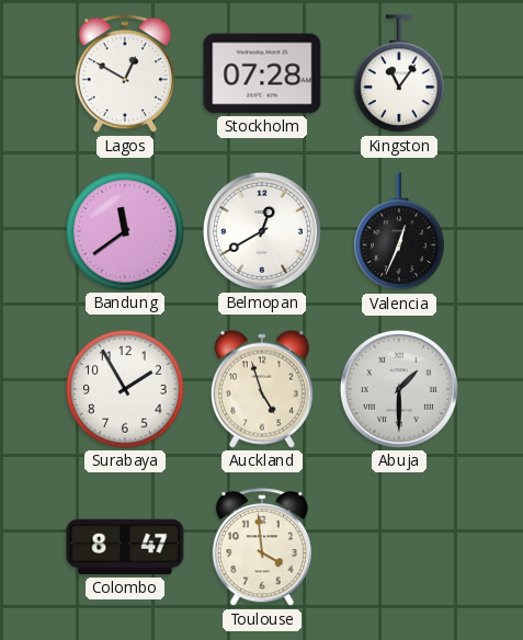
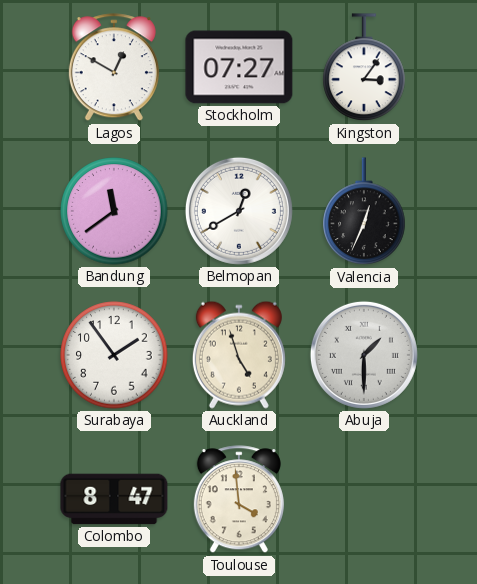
Stockholm: 07:28 -> 07:27
Kingston: 11:06 -> 3:06
Surabaya: 1:55 -> 1:54
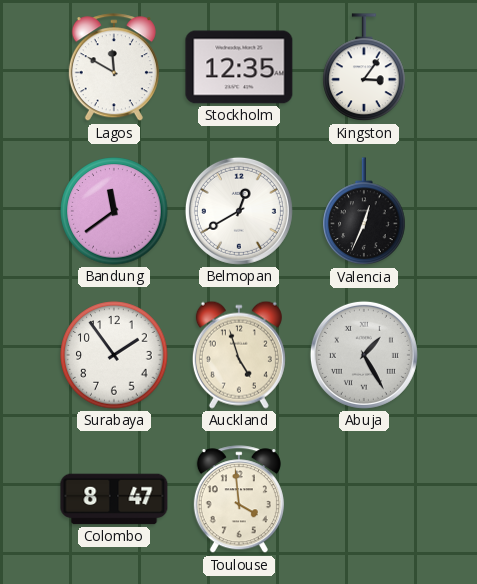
Lagos: 12:50 -> 11:50
Stockholm: 07:27 -> 12:35
Abuja: 1:30 -> 1:25
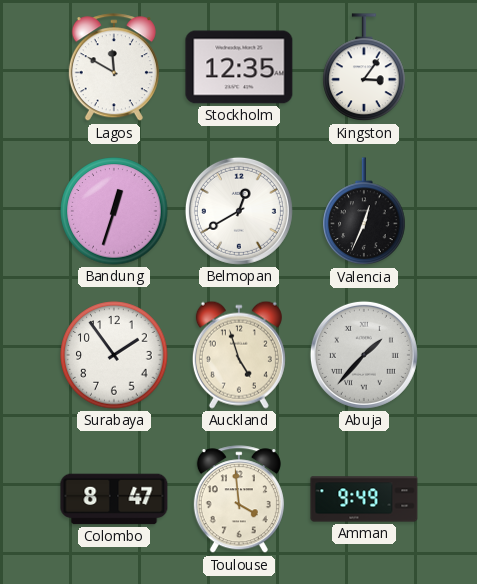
Bandung: 11:39 -> 12:33
Abuja: 1:25 -> 1:37
Amman: none -> 9:49
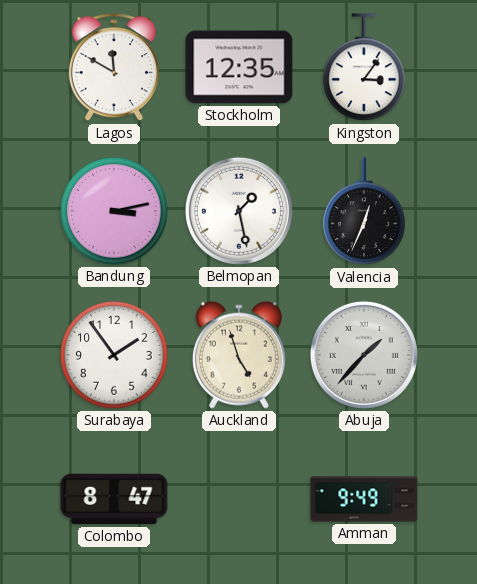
Bandung: 12:33 -> 3:13
Belmopan: 12:40 -> 1:28
Toulouse: 3:59 -> none
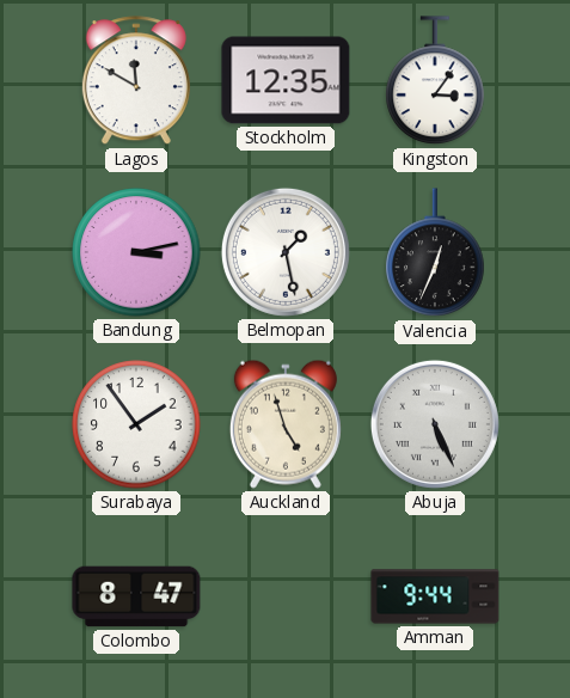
Abuja: 1:37 -> 5:26
Amman: 9:49 -> 9:44
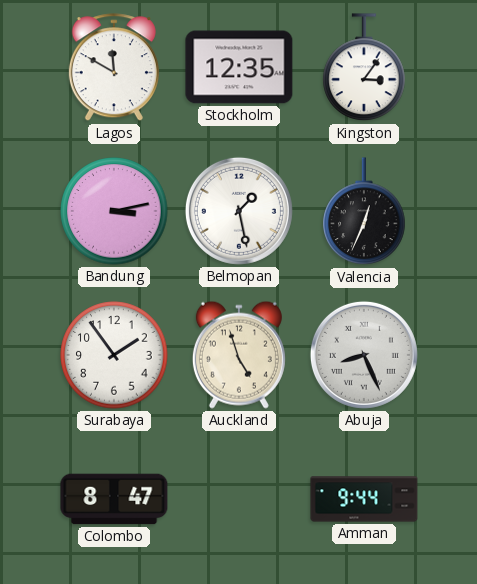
Abuja: 5:26 -> 8:26
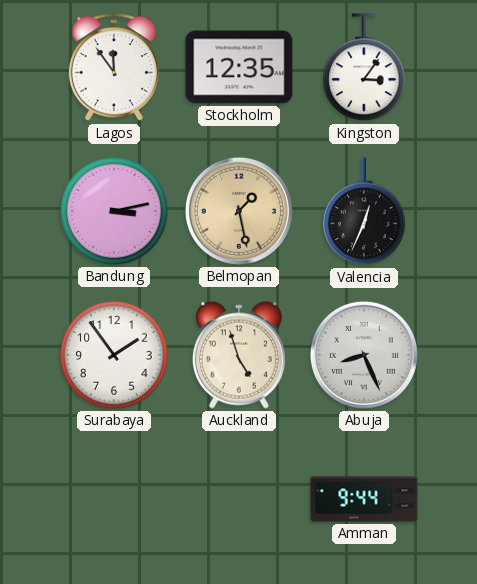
Lagos: 11:50 -> 11:54
Belmopan dial: white -> champagne
Colombo: 8:47 -> none
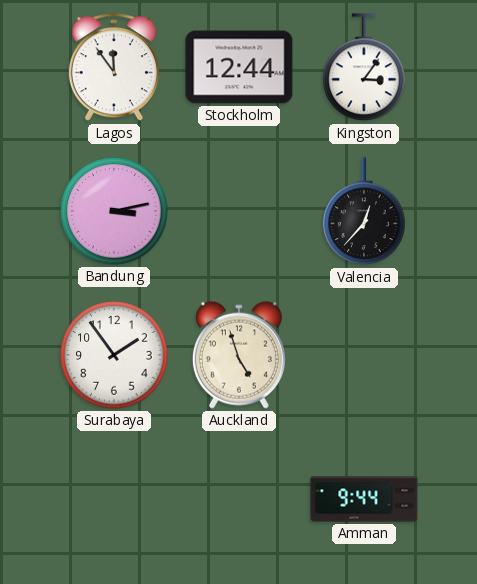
Stockholm: 12:35 -> 12:44
Belmopan: 1:28 -> none
Valencia: 12:34 -> 12:37
Abuja: 8:26 -> none
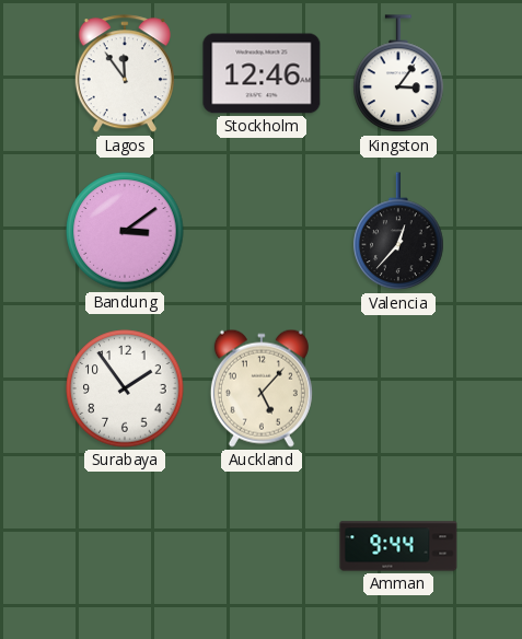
Stockholm: 12:44 -> 12:46
Bandung: 3:13 -> 3:09
Auckland: 4:57 -> 5:07
